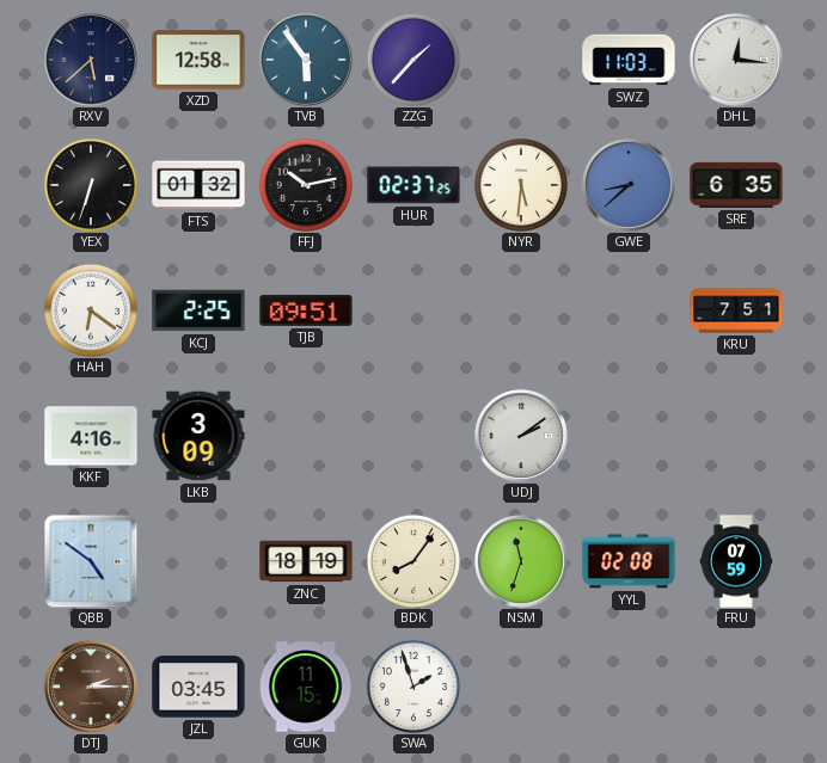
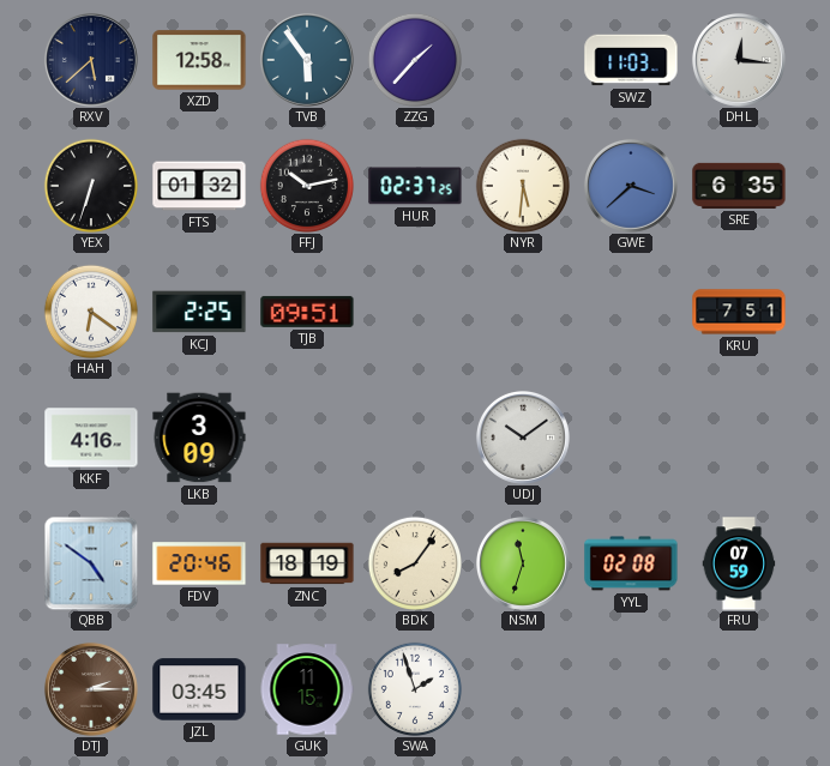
GWE: 8:38 -> 3:38
UDJ: 2:09 -> 10:09
FDV: none -> 20:46
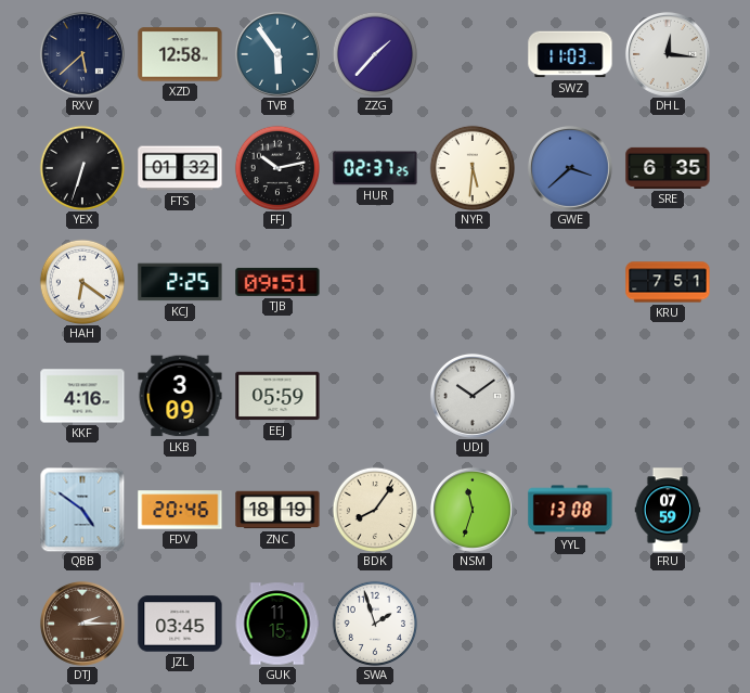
EEJ: none -> 05:59
YYL: 02:08 -> 13:08
